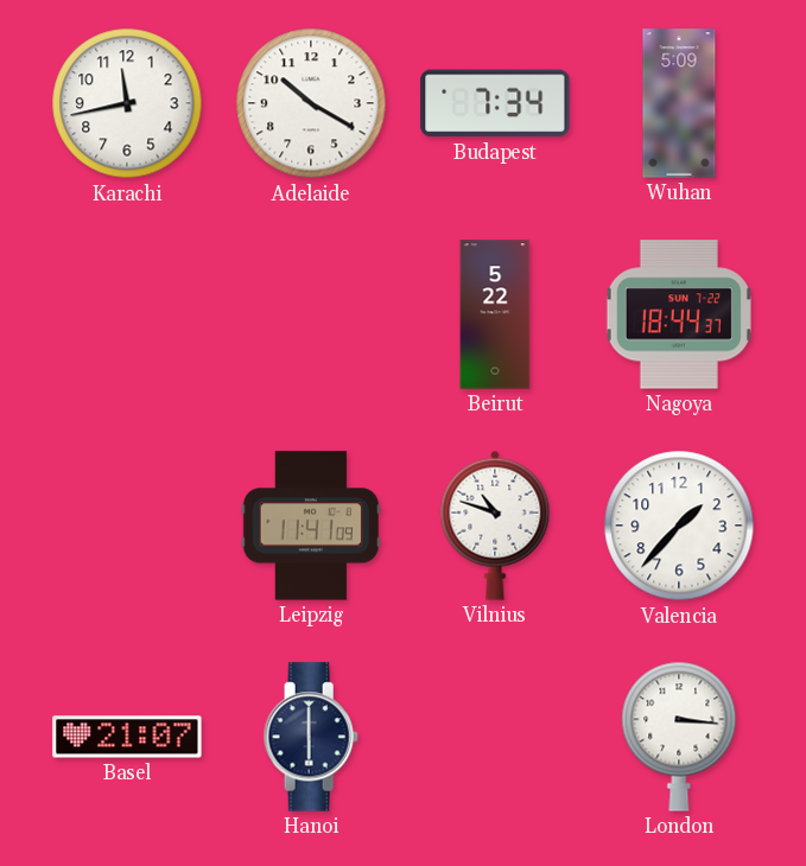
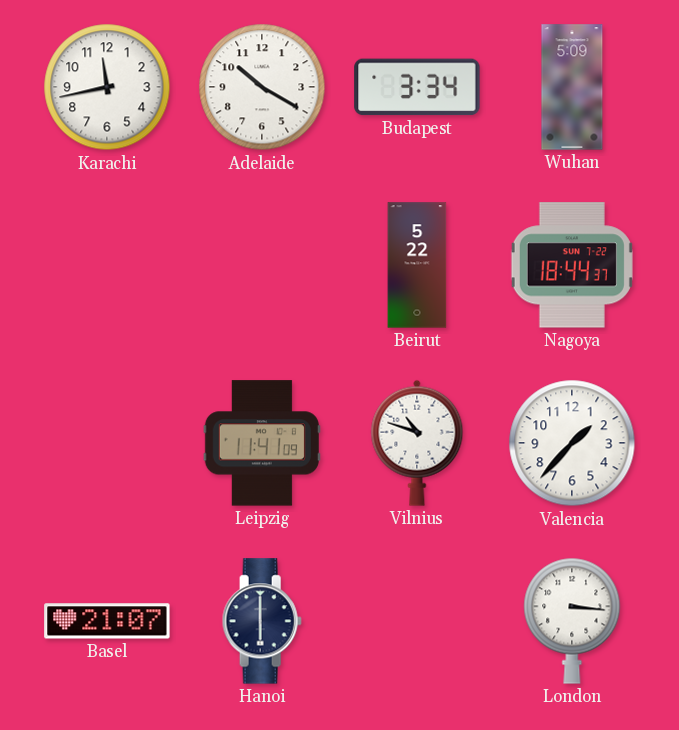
Budapest: 7:34 -> 3:34
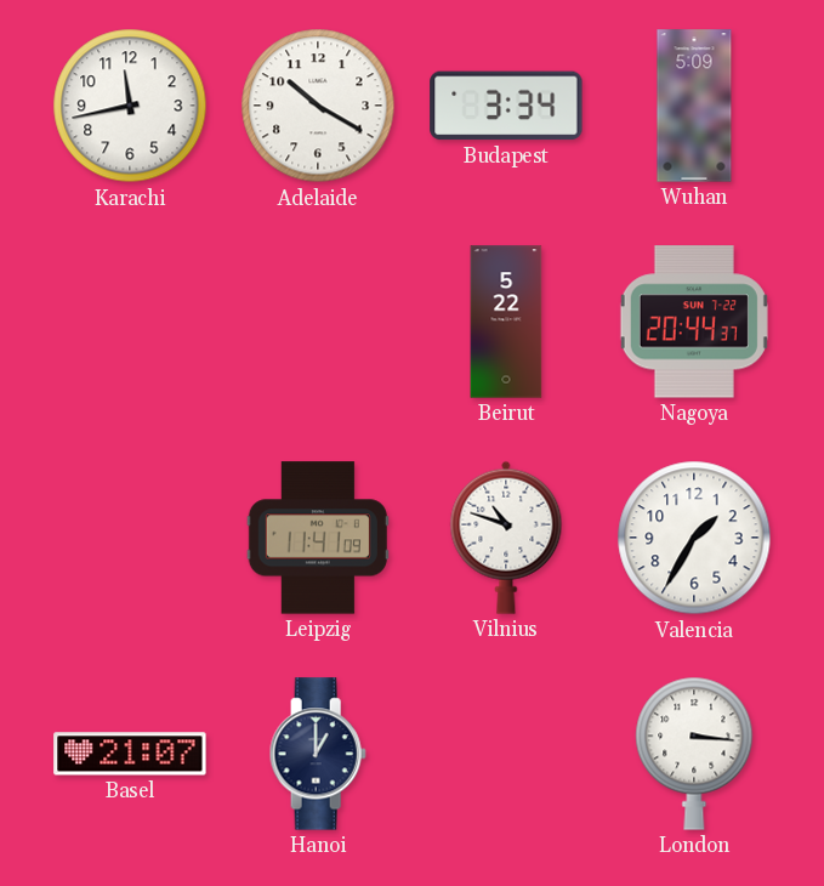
Nagoya: 18:44 -> 20:44
Valencia: 1:37 -> 1:35
Hanoi: 6:00 -> 1:00
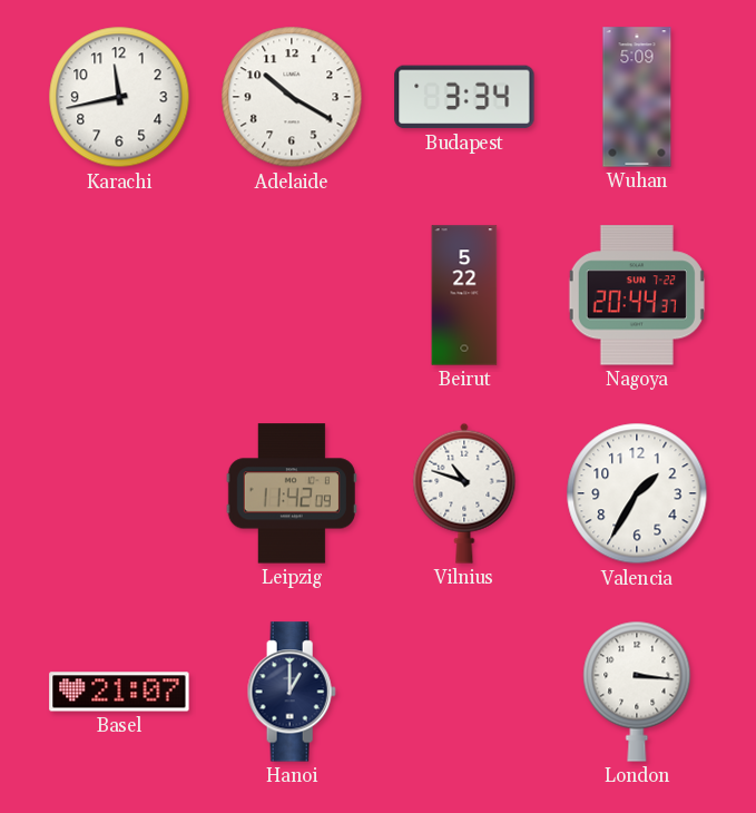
Leipzig: 11:41 -> 11:42
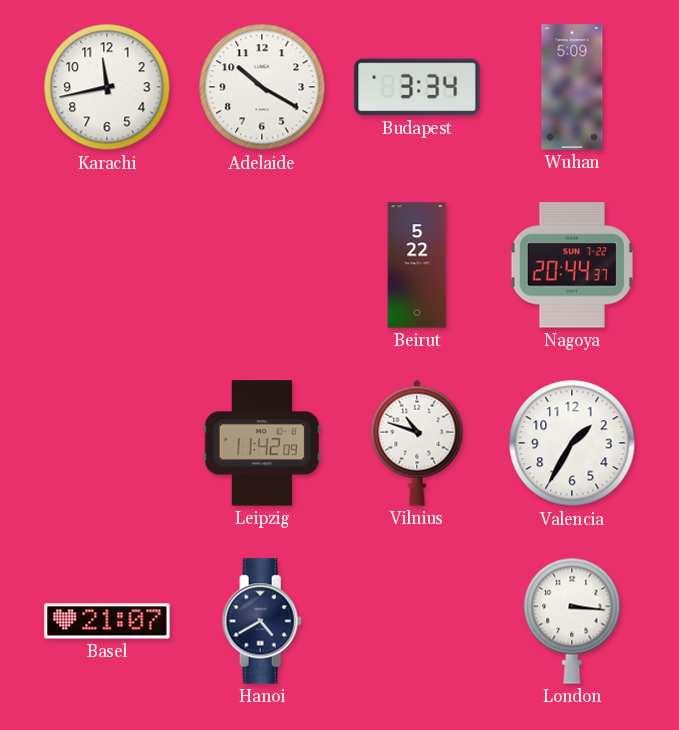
Hanoi: 1:00 -> 4:40
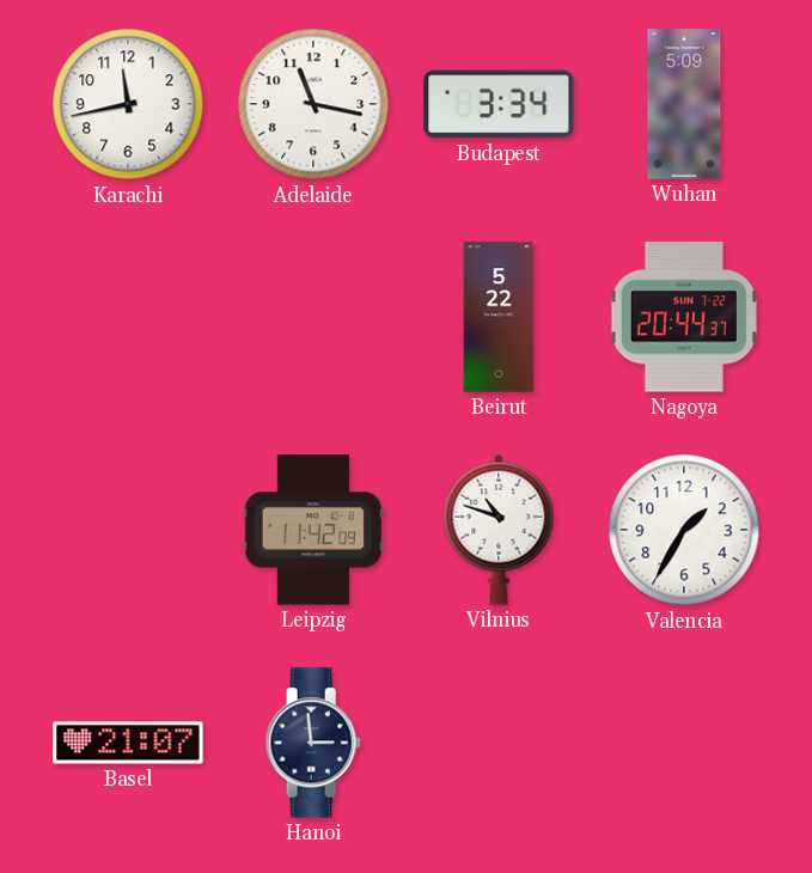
Adelaide: 10:20 -> 11:17
Hanoi: 4:40 -> 2:59
London: 3:16 -> none
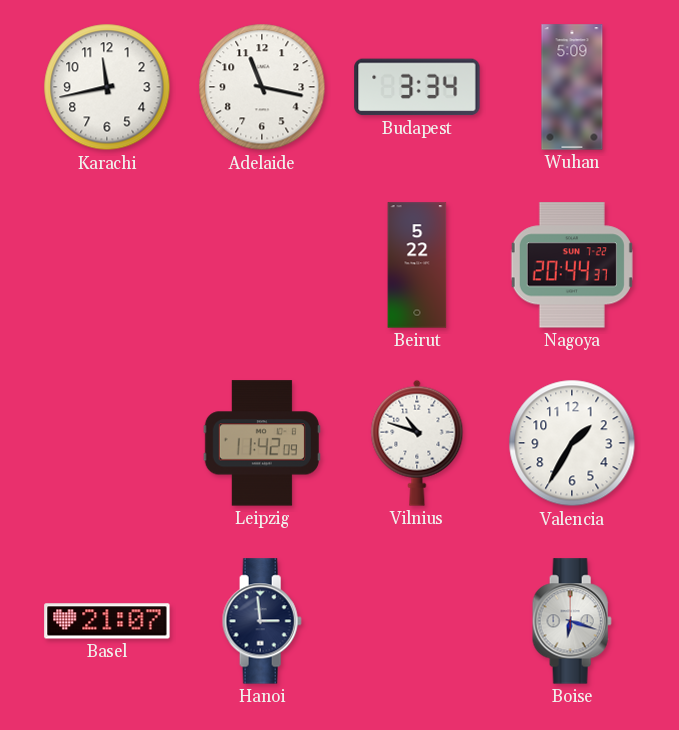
Boise: none -> 6:18
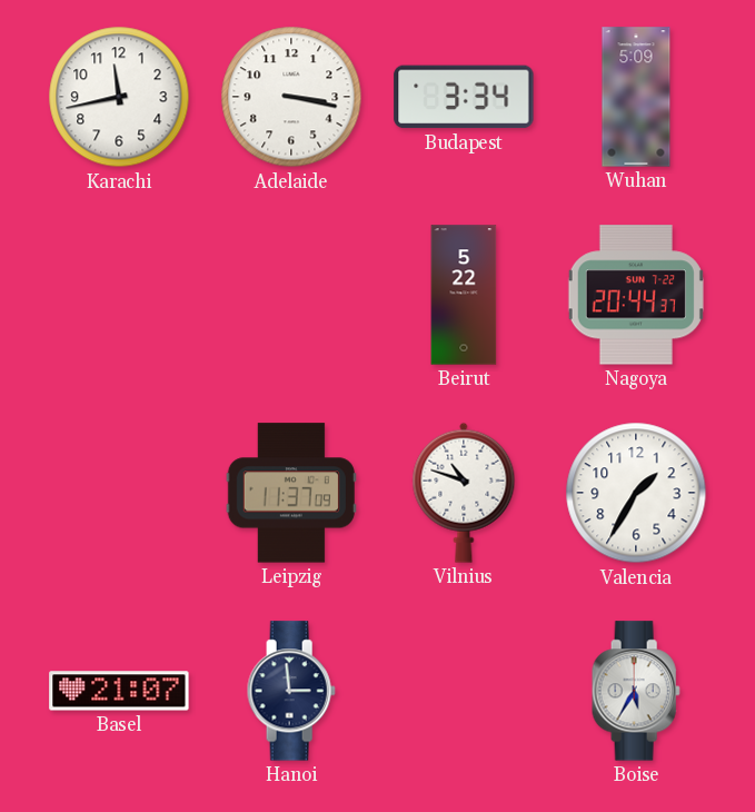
Adelaide: 11:17 -> 3:17
Leipzig: 11:42 -> 11:37
Boise: 6:18 -> 5:35
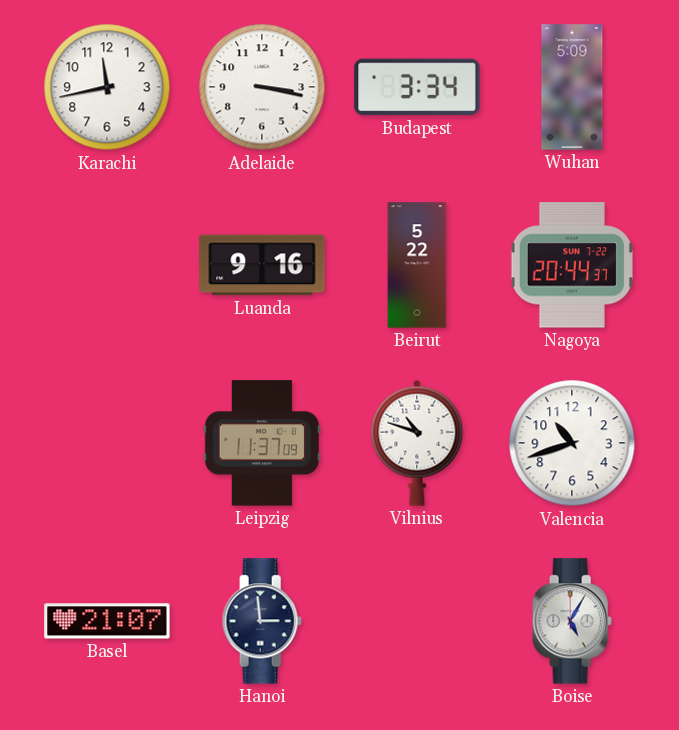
Luanda: none -> 9:16
Valencia: 1:35 -> 10:42
Boise: 5:35 -> 5:05
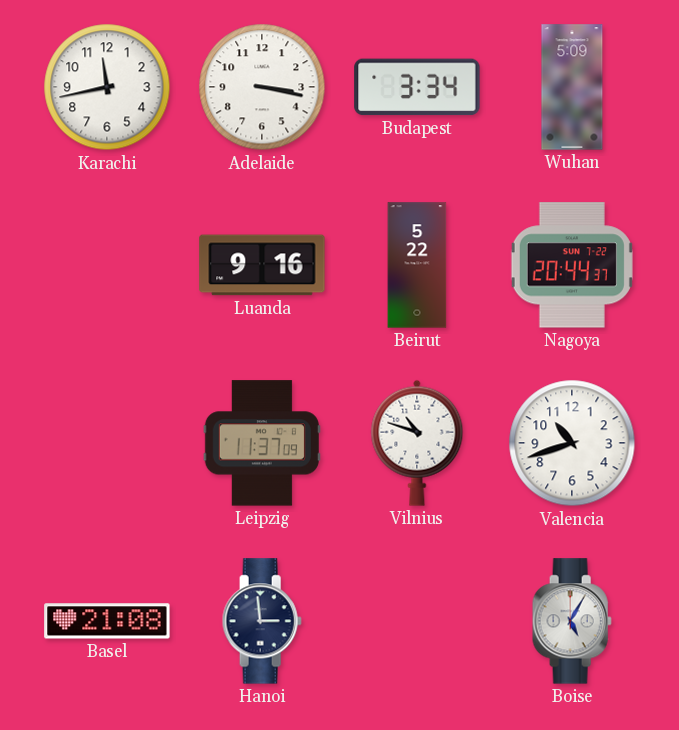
Basel: 21:07 -> 21:08
